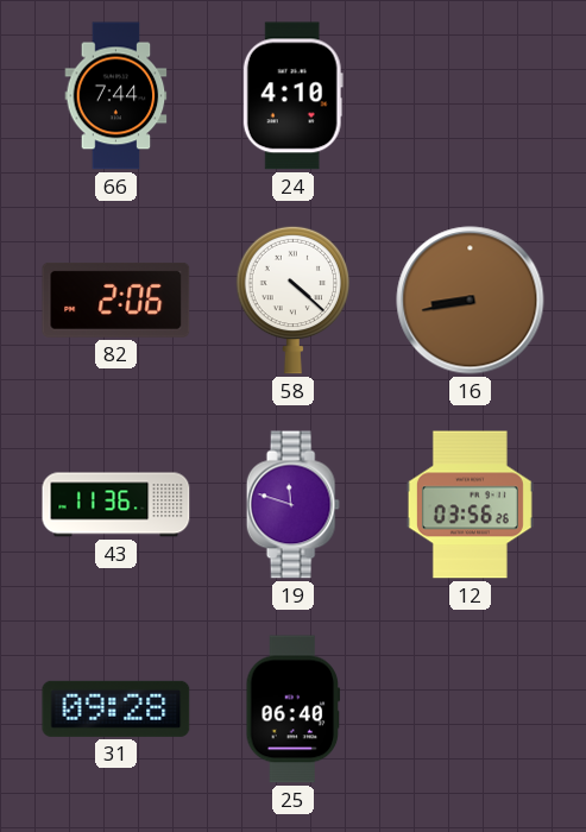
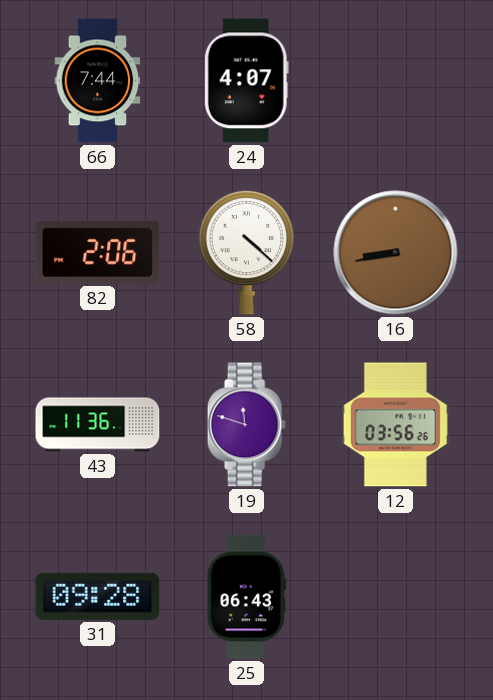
24: 4:10 -> 4:07
25: 06:40 -> 06:43
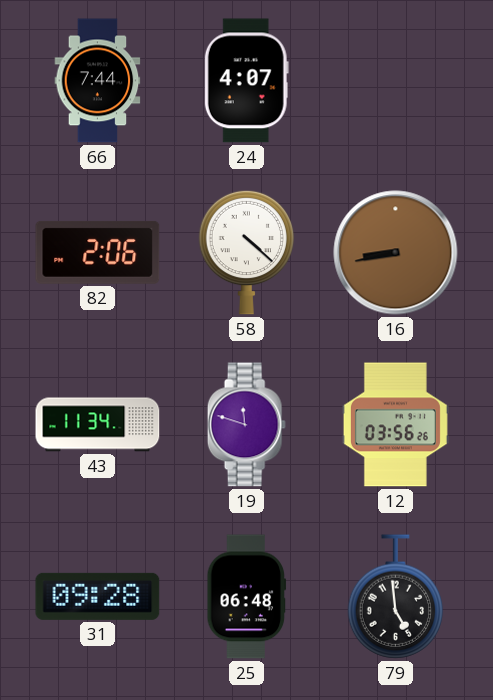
43: 11:36 -> 11:34
25: 06:43 -> 06:48
79: none -> 4:59
